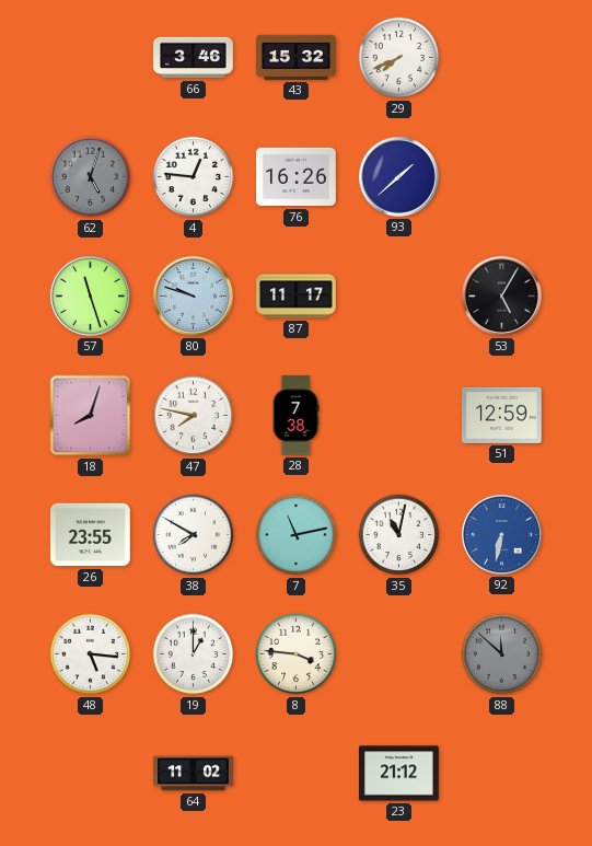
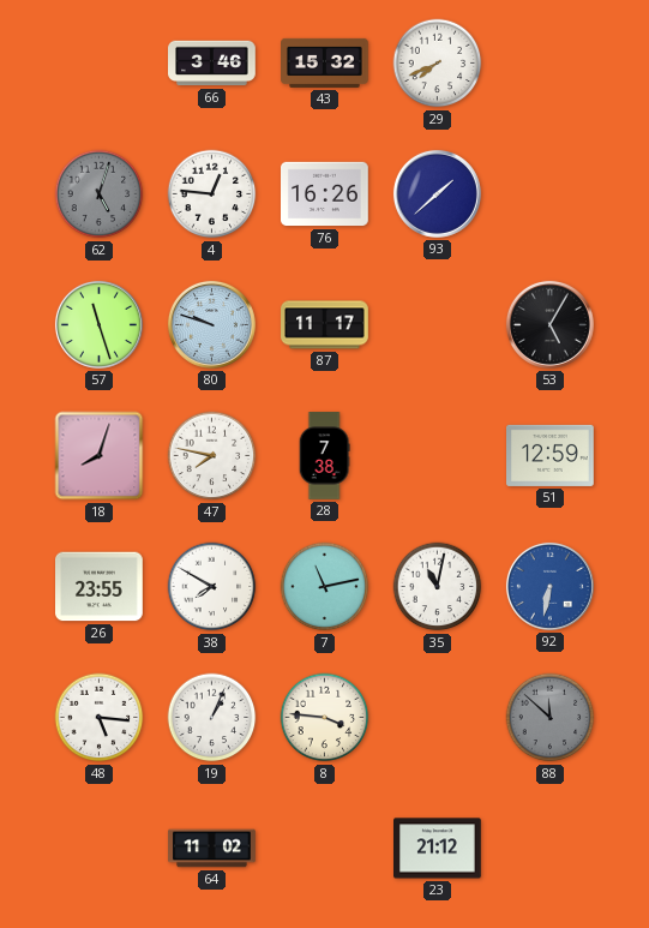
19: 1:00 -> 1:04
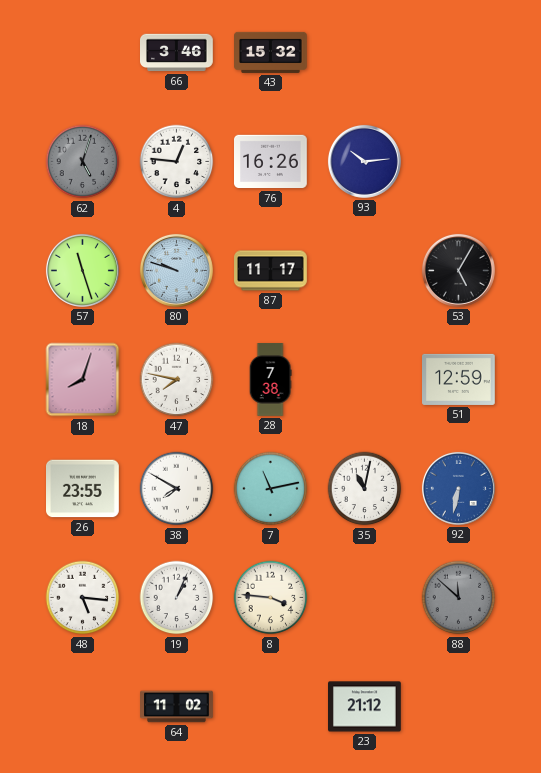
29: 7:41 -> none
93: 1:38 -> 10:14
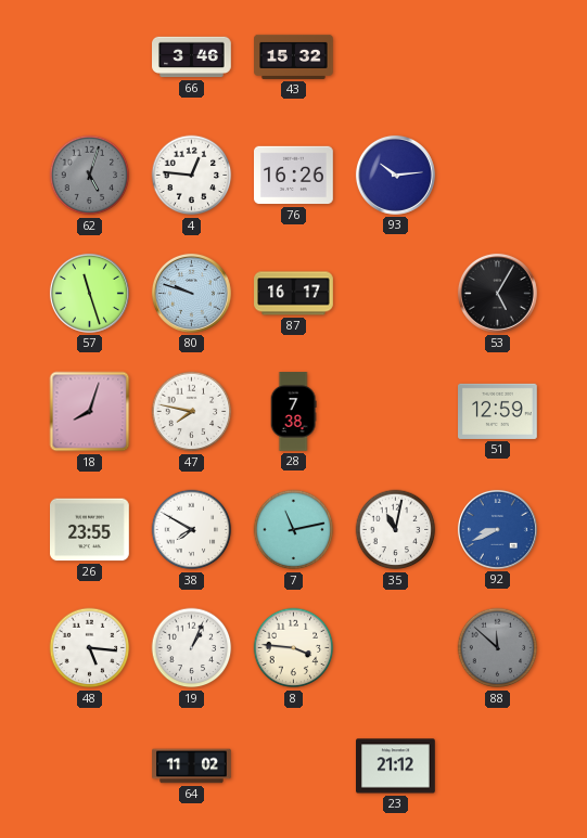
87: 11:17 -> 16:17
92: 6:32 -> 8:41
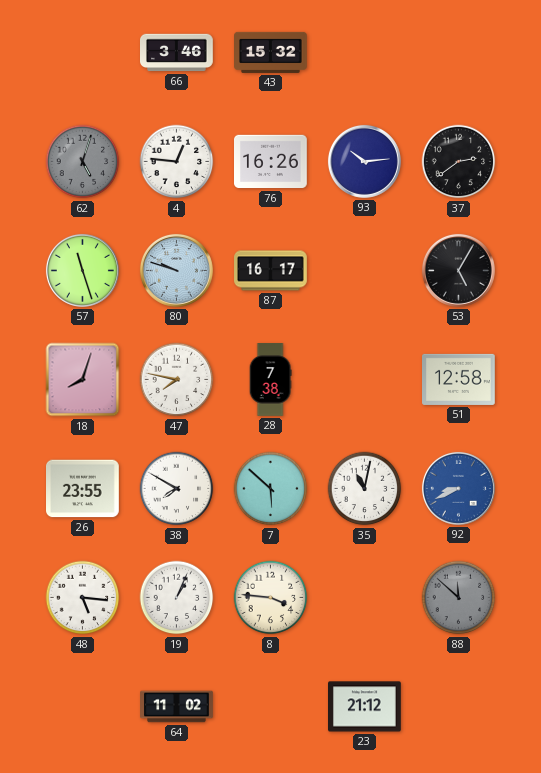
37: none -> 2:39
51: 12:59 -> 12:58
7: 11:13 -> 5:52
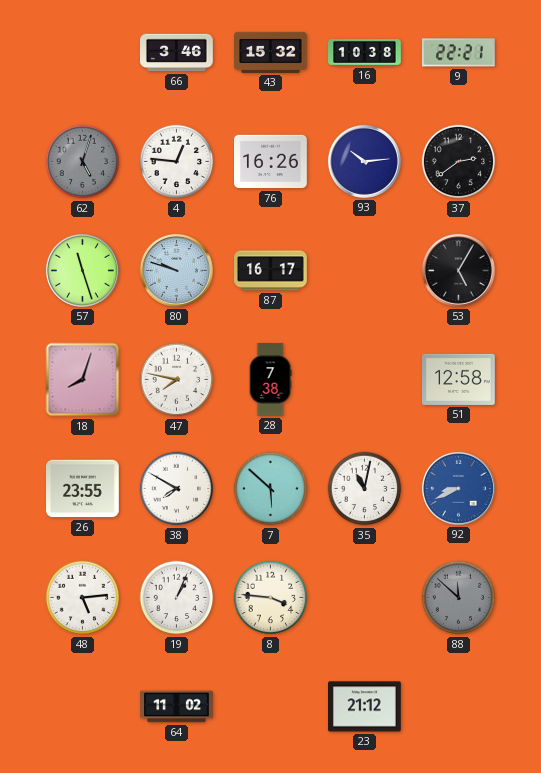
16: none -> 10:38
9: none -> 22:21
48: 5:16 -> 5:14
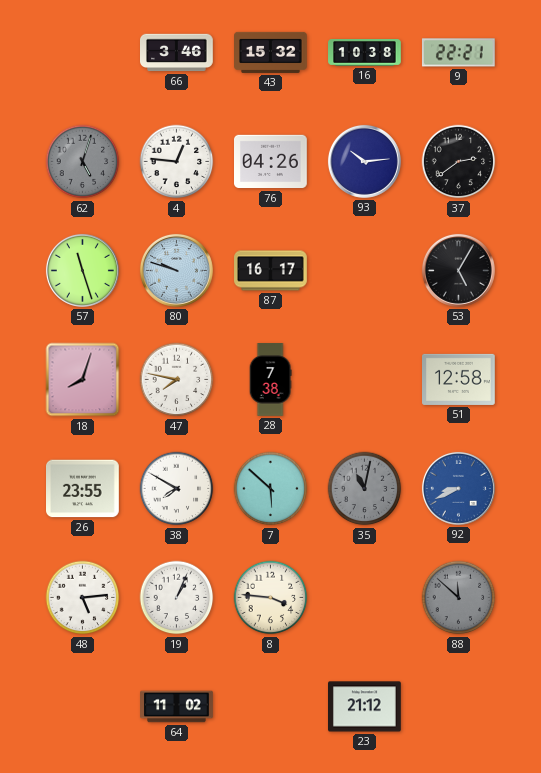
76: 16:26 -> 04:26
35 dial: white -> grey
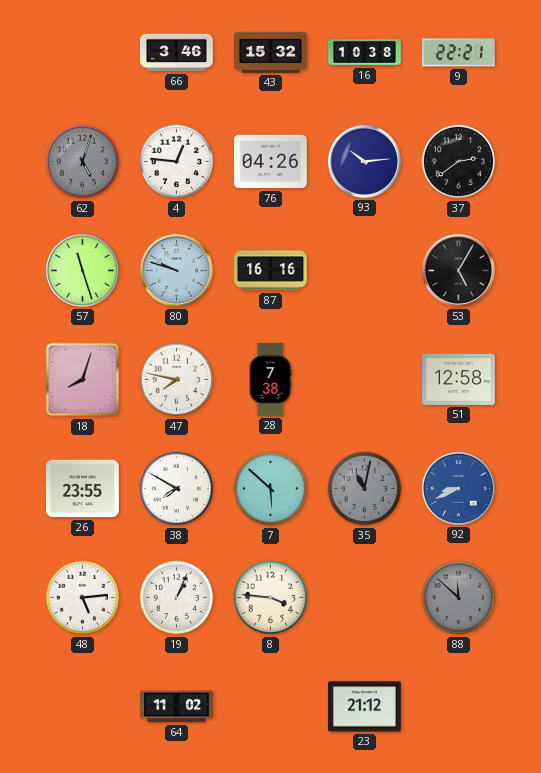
87: 16:17 -> 16:16
